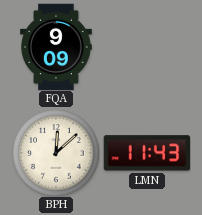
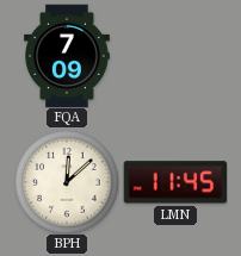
FQA: 9:09 -> 7:09
LMN: 11:43 -> 11:45
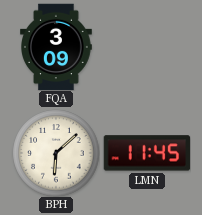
FQA: 7:09 -> 3:09
BPH: 12:08 -> 6:08
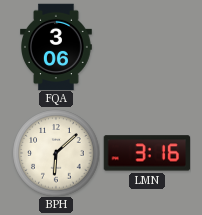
FQA: 3:09 -> 3:06
LMN: 11:45 -> 3:16
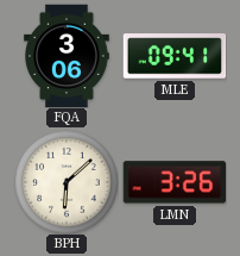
MLE: none -> 09:41
LMN: 3:16 -> 3:26
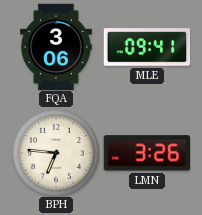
BPH: 6:08 -> 6:46
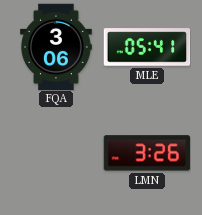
MLE: 09:41 -> 05:41
BPH: 6:46 -> none
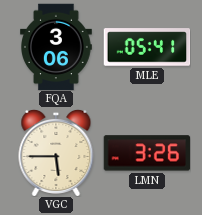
VGC: none -> 5:45
